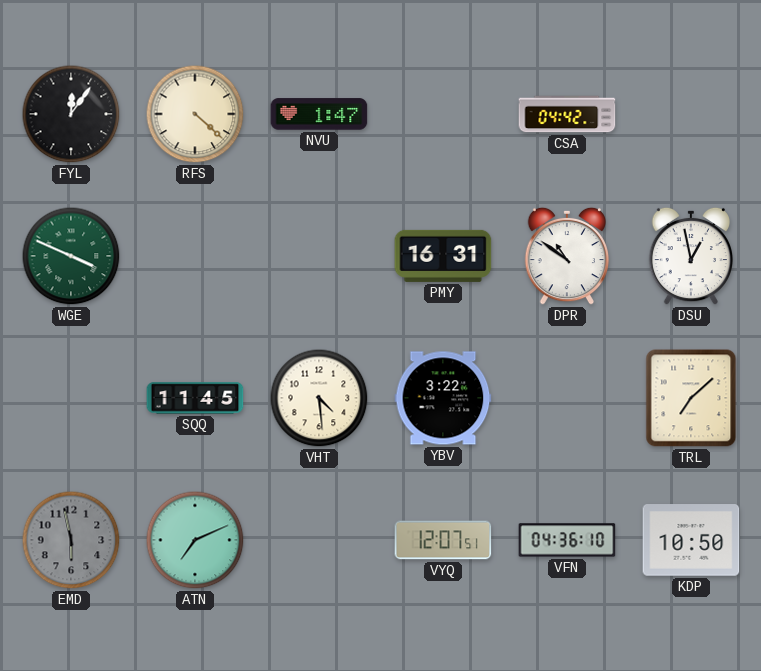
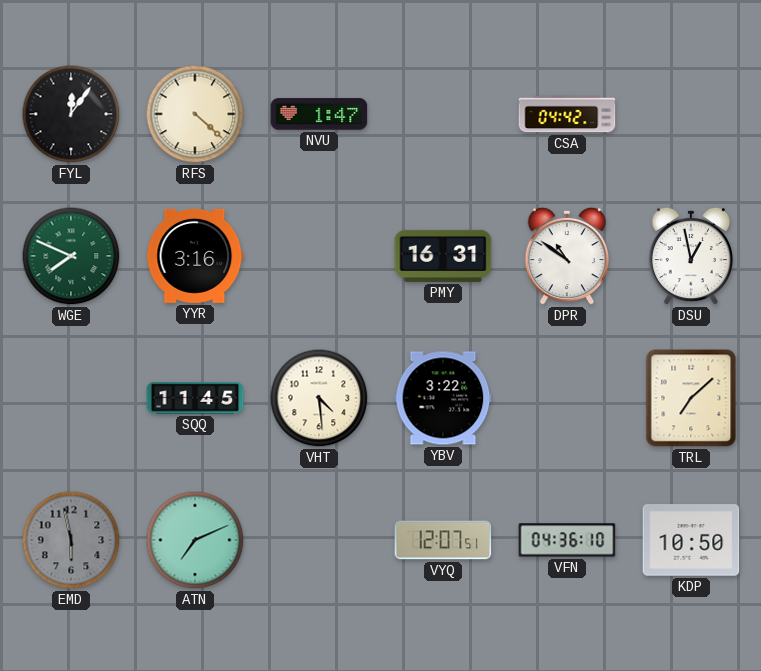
WGE: 3:49 -> 7:49
YYR: none -> 3:16
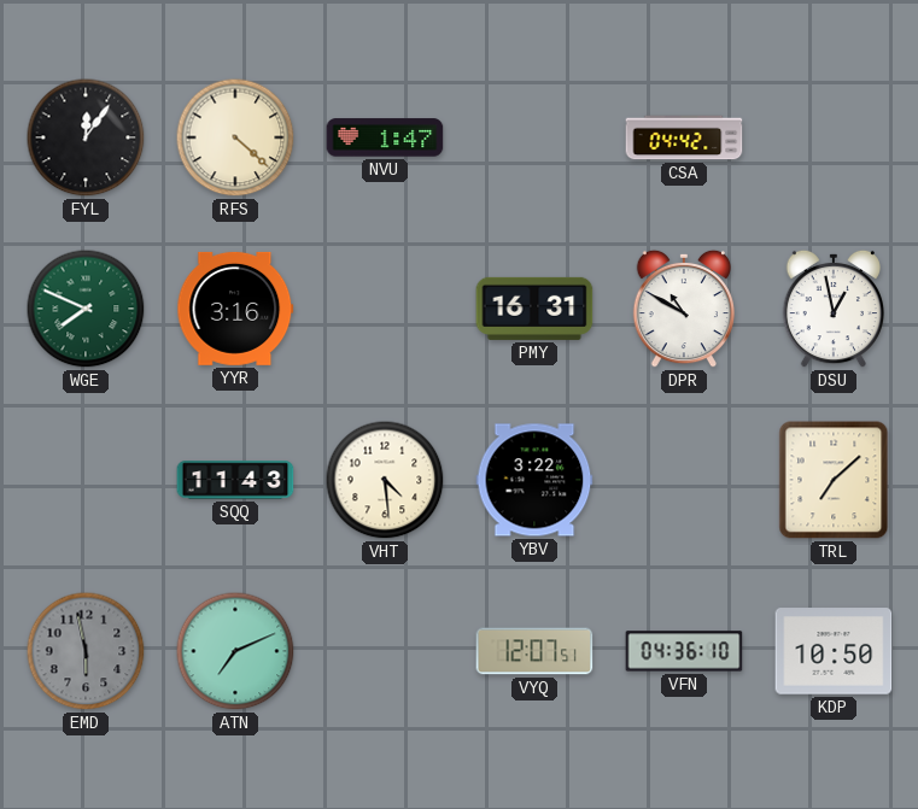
DPR: 10:51 -> 10:50
SQQ: 11:45 -> 11:43
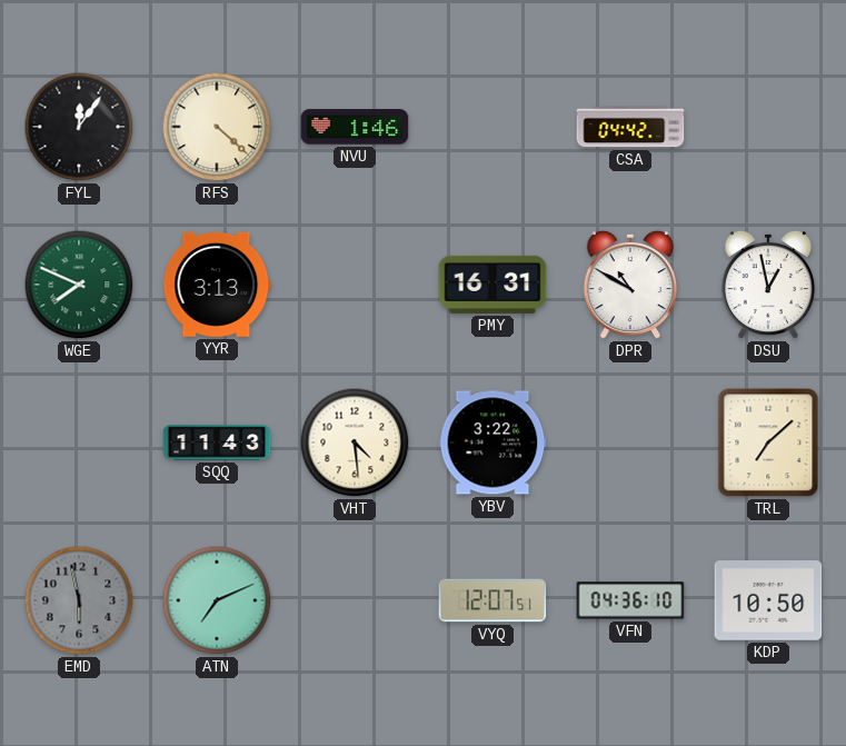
NVU: 1:47 -> 1:46
YYR: 3:16 -> 3:13
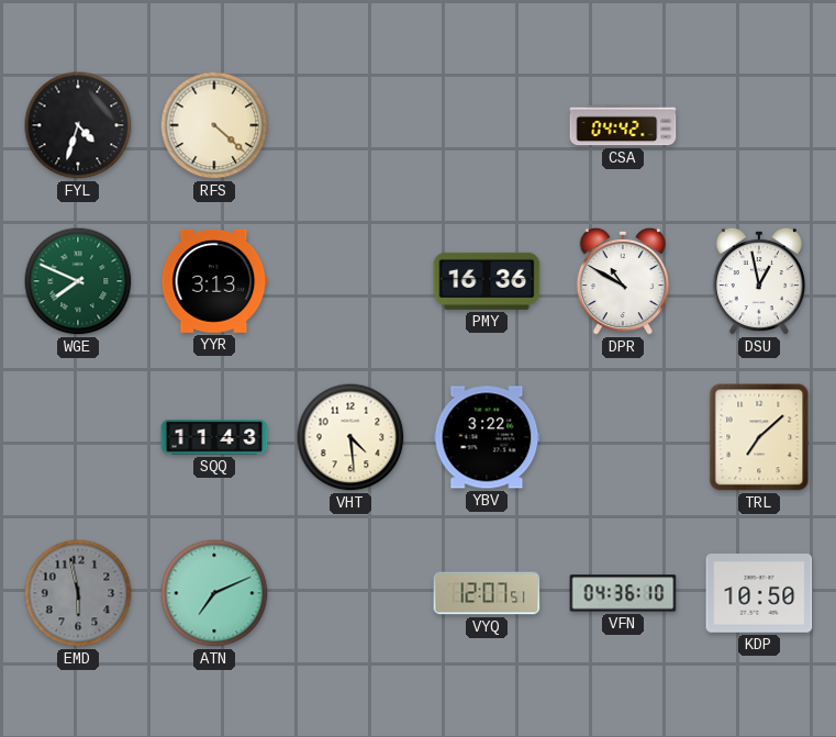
FYL: 12:06 -> 4:33
NVU: 1:46 -> none
PMY: 16:31 -> 16:36
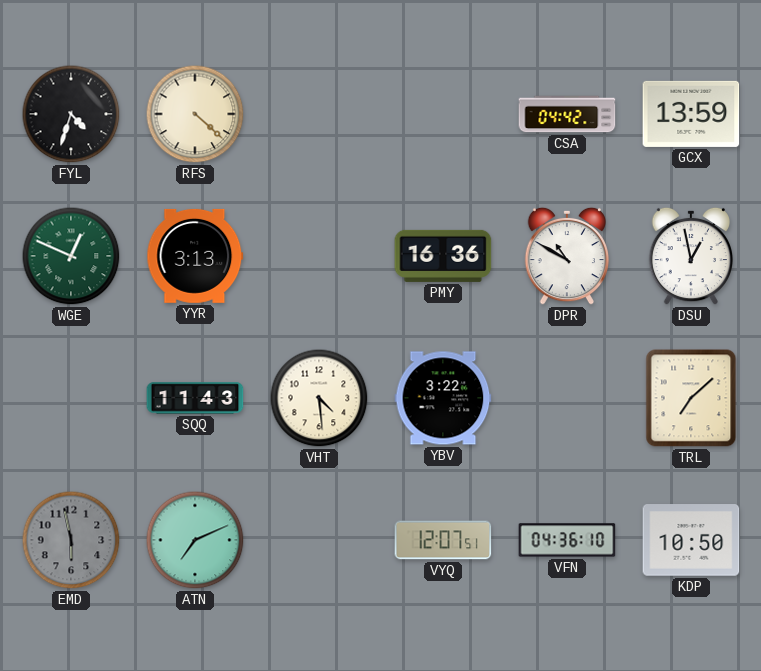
GCX: none -> 13:59
WGE: 7:49 -> 12:49
